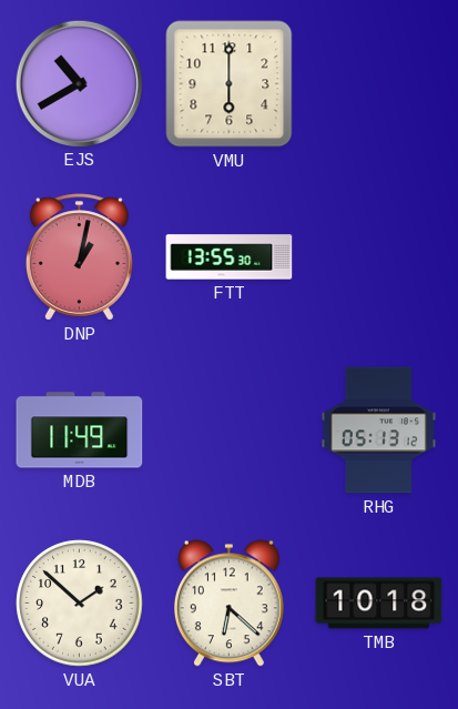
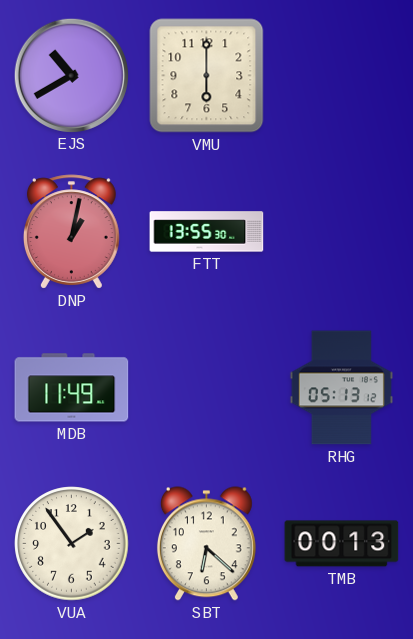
VUA: 1:52 -> 1:54
TMB: 10:18 -> 00:13
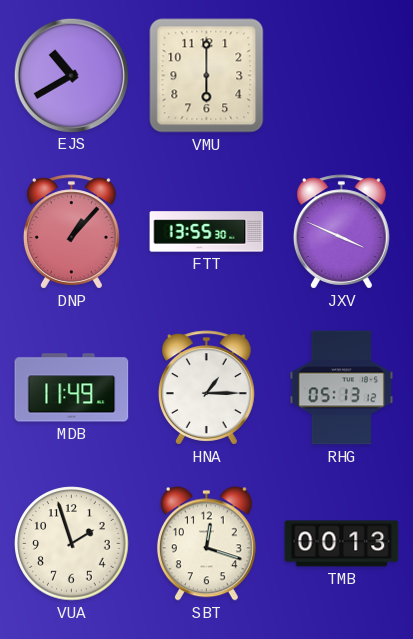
DNP: 1:02 -> 1:07
JXV: none -> 3:49
HNA: none -> 1:15
VUA: 1:54 -> 1:57
SBT: 6:22 -> 12:18
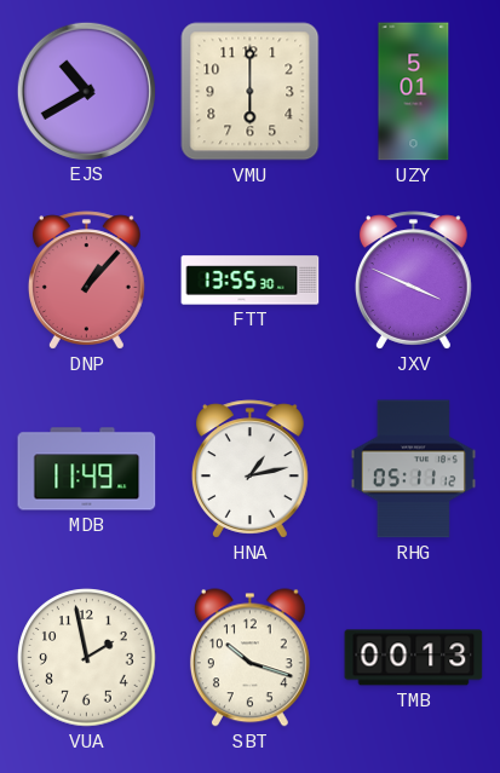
UZY: none -> 5:01
HNA: 1:15 -> 1:13
RHG: 05:13 -> 05:11
VUA: 1:57 -> 1:58
SBT: 12:18 -> 10:18
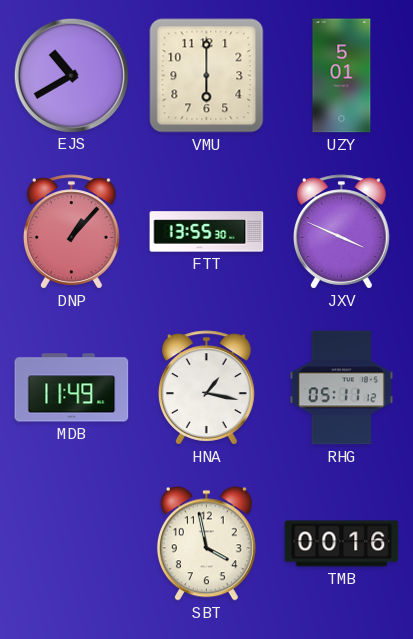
HNA: 1:13 -> 1:17
VUA: 1:58 -> none
SBT: 10:18 -> 3:58
TMB: 00:13 -> 00:16
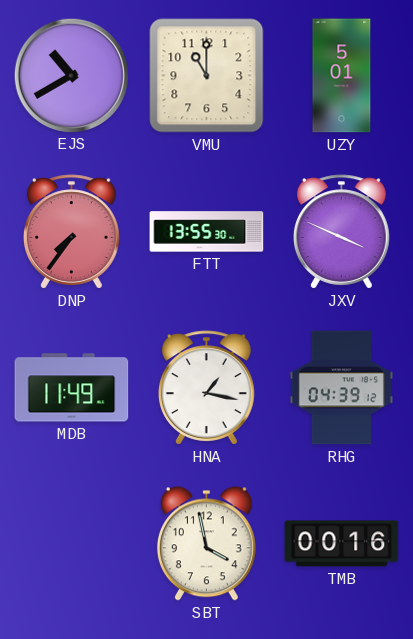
VMU: 6:00 -> 11:00
DNP: 1:07 -> 7:36
RHG: 05:11 -> 04:39
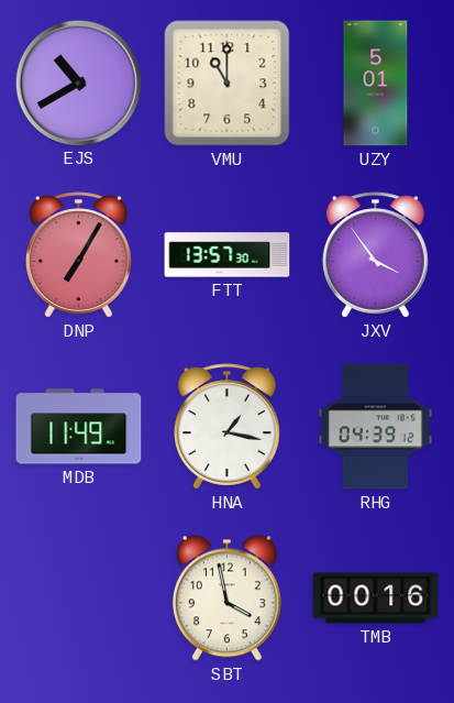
DNP: 7:36 -> 7:05
FTT: 13:55 -> 13:57
JXV: 3:49 -> 3:54
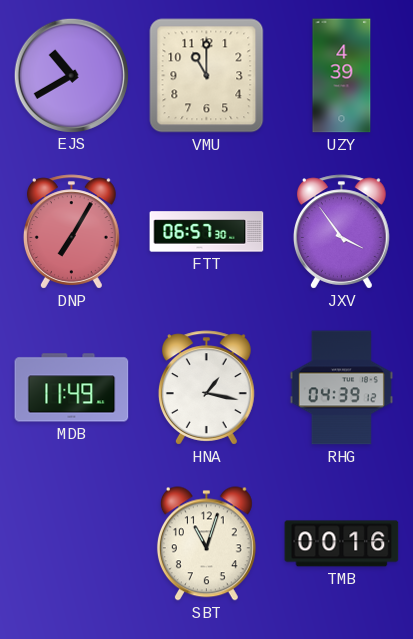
UZY: 5:01 -> 4:39
FTT: 13:57 -> 06:57
SBT: 3:58 -> 11:03
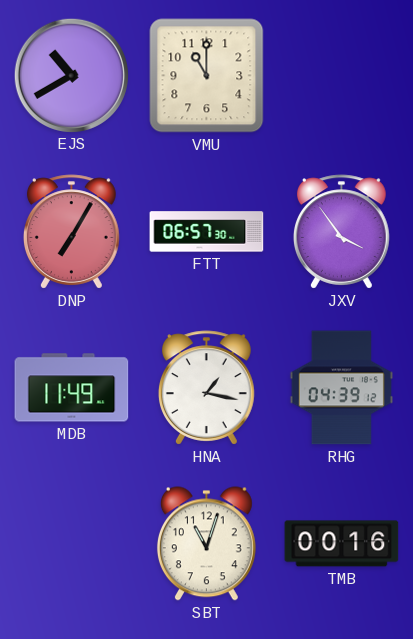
UZY: 4:39 -> none
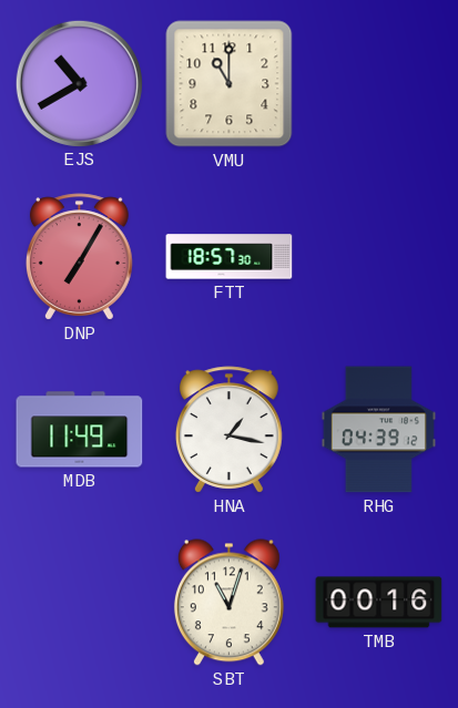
FTT: 06:57 -> 18:57
JXV: 3:54 -> none
